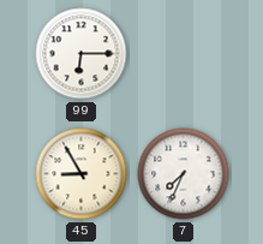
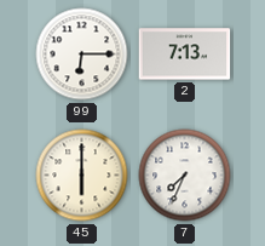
2: none -> 7:13
45: 8:55 -> 6:00
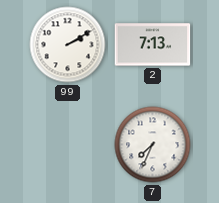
99: 6:15 -> 2:10
45: 6:00 -> none
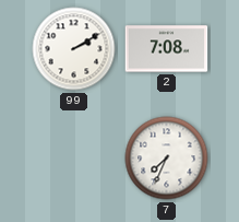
2: 7:13 -> 7:08
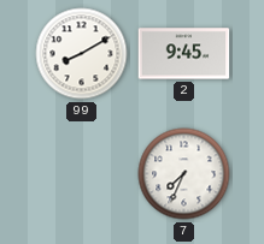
99: 2:10 -> 8:10
2: 7:08 -> 9:45
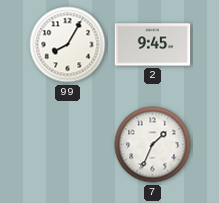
99: 8:10 -> 8:05
7: 7:34 -> 1:34
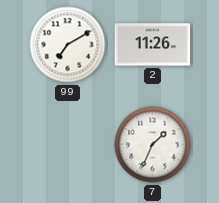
99: 8:05 -> 7:10
2: 9:45 -> 11:26
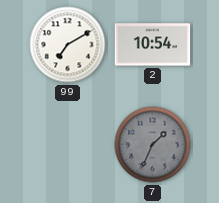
2: 11:26 -> 10:54
7 dial: white -> grey
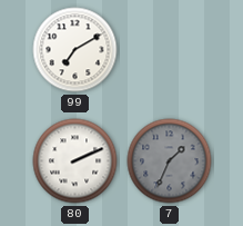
2: 10:54 -> none
80: none -> 2:11
